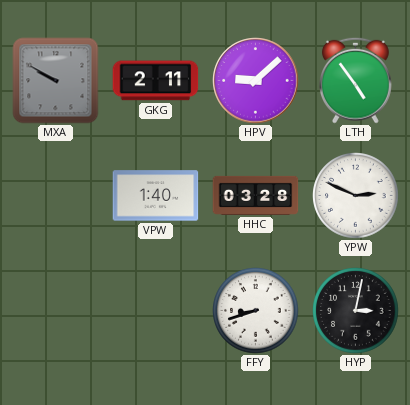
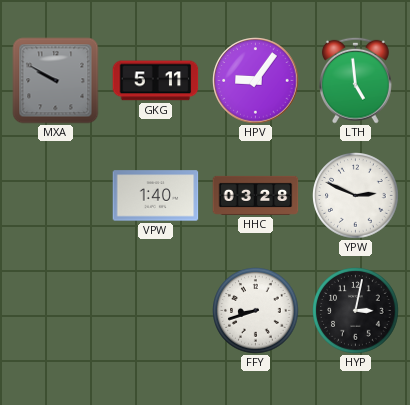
GKG: 2:11 -> 5:11
HPV: 9:08 -> 9:06
LTH: 4:54 -> 4:59
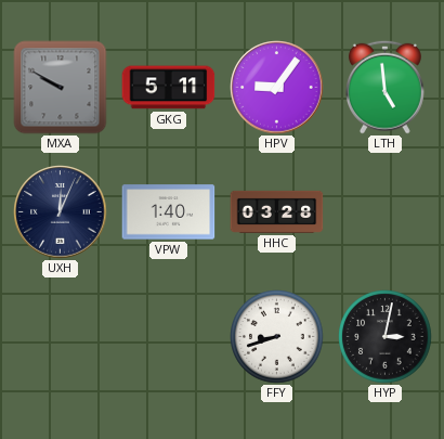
UXH: none -> 12:04
YPW: 2:49 -> none
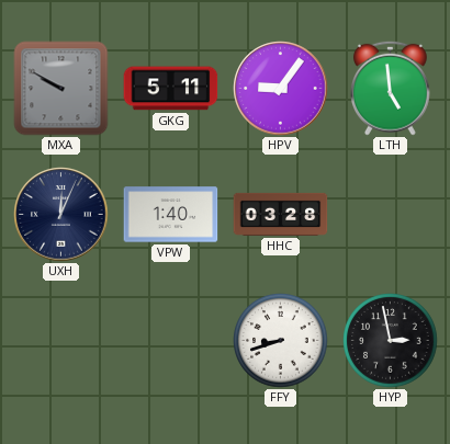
HYP: 3:02 -> 2:58
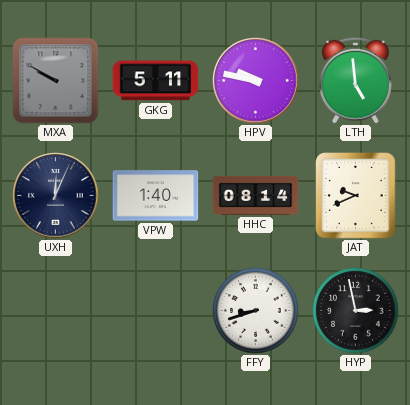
HPV: 9:06 -> 9:47
HHC: 03:28 -> 08:14
JAT: none -> 9:41
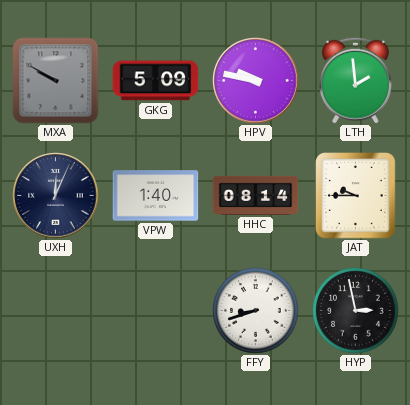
GKG: 5:11 -> 5:09
LTH: 4:59 -> 1:59
JAT: 9:41 -> 9:45
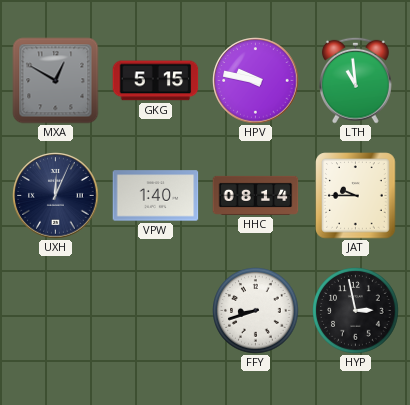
MXA: 9:50 -> 12:50
GKG: 5:09 -> 5:15
LTH: 1:59 -> 10:59
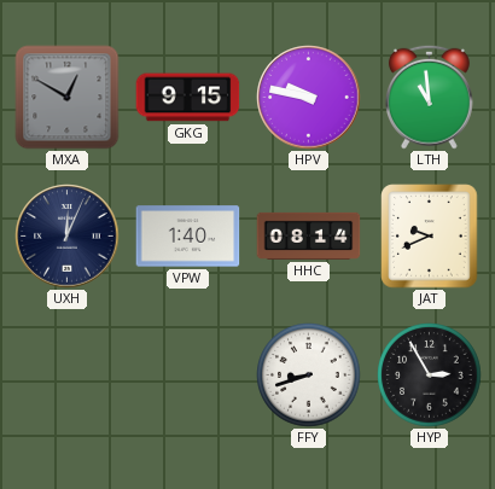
GKG: 5:15 -> 9:15
JAT: 9:45 -> 9:41
HYP: 2:58 -> 2:55
